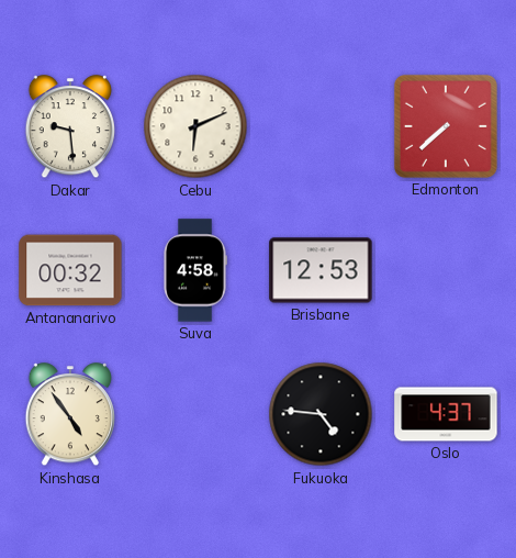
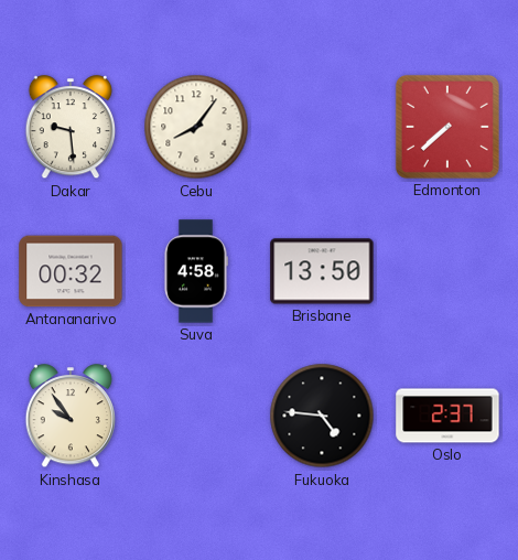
Cebu: 6:11 -> 8:06
Brisbane: 12:53 -> 13:50
Kinshasa: 4:54 -> 9:54
Oslo: 4:37 -> 2:37
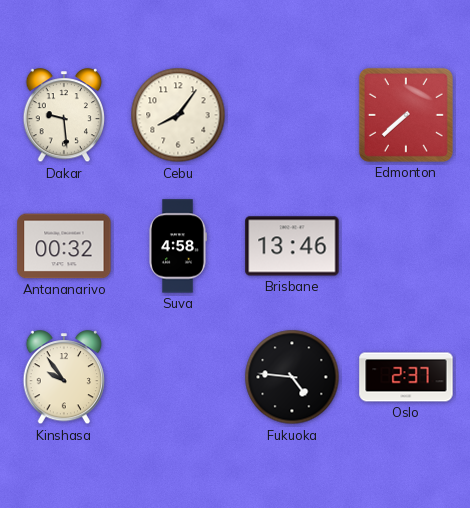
Brisbane: 13:50 -> 13:46
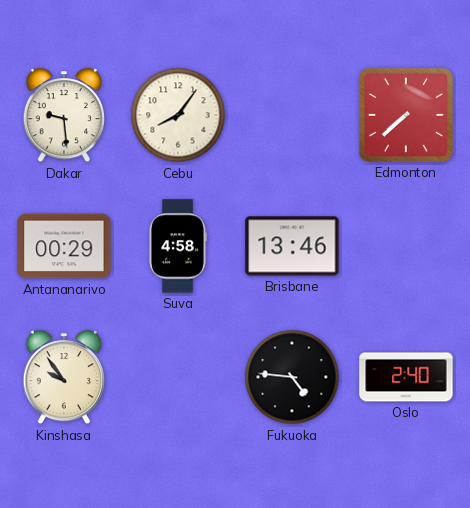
Antananarivo: 00:32 -> 00:29
Oslo: 2:37 -> 2:40
